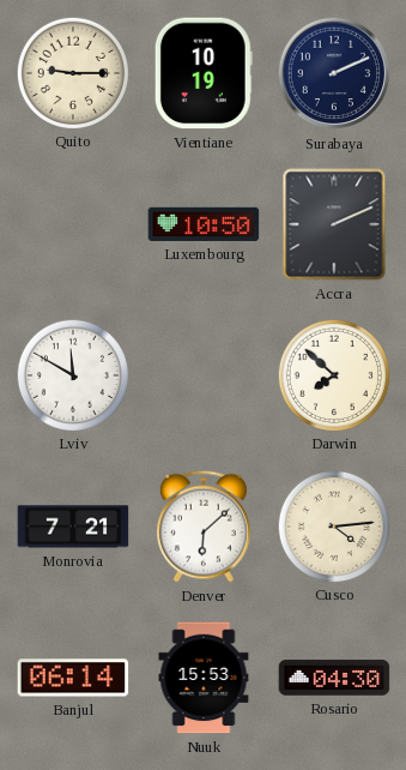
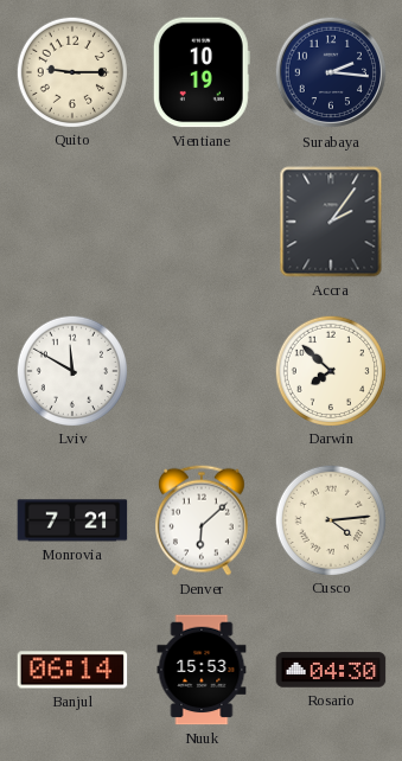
Surabaya: 2:11 -> 2:16
Luxembourg: 10:50 -> none
Accra: 2:11 -> 2:06
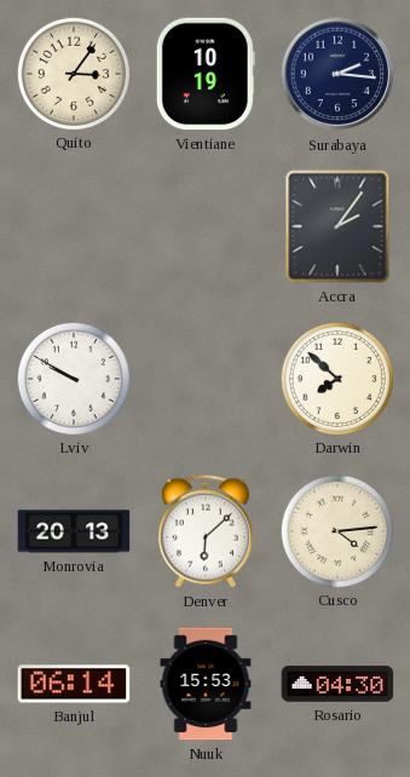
Quito: 9:15 -> 3:06
Lviv: 11:50 -> 9:50
Monrovia: 7:21 -> 20:13
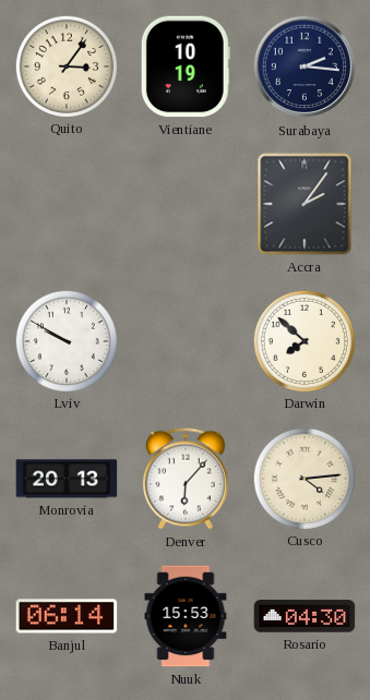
Denver: 6:08 -> 6:07
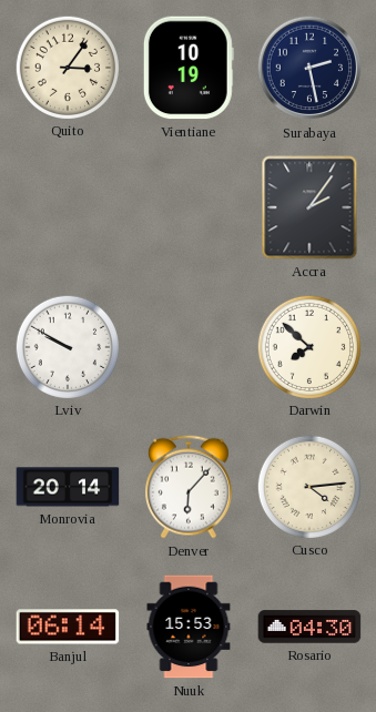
Surabaya: 2:16 -> 2:28
Monrovia: 20:13 -> 20:14
